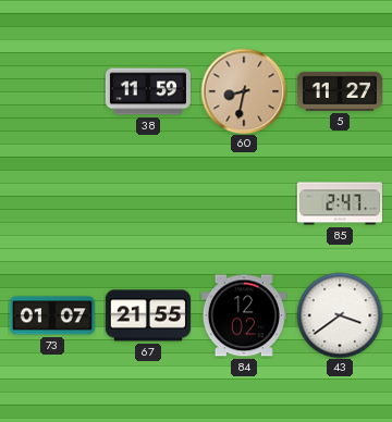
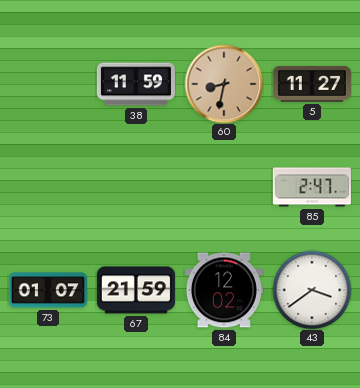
67: 21:55 -> 21:59
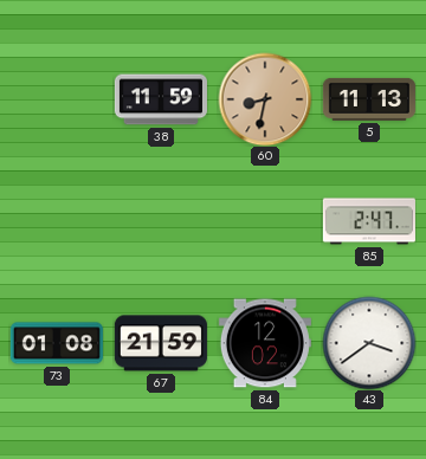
5: 11:27 -> 11:13
73: 01:07 -> 01:08
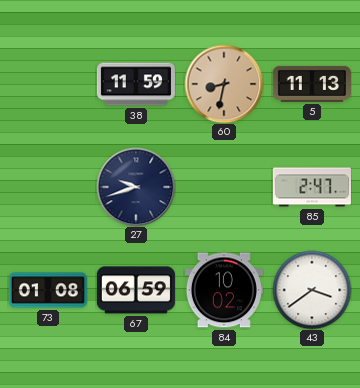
27: none -> 9:42
67: 21:59 -> 06:59
84: 12:02 -> 10:02
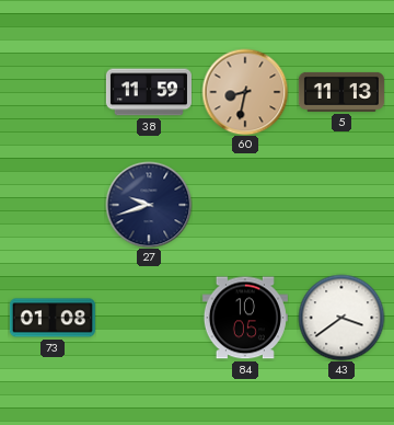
85: 2:47 -> none
67: 06:59 -> none
84: 10:02 -> 10:05
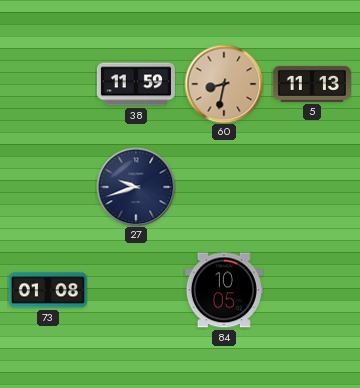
43: 3:39 -> none
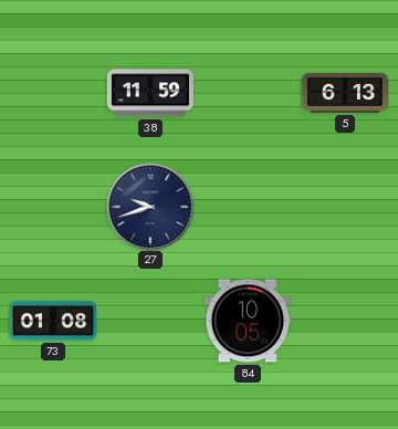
60: 8:32 -> none
5: 11:13 -> 6:13
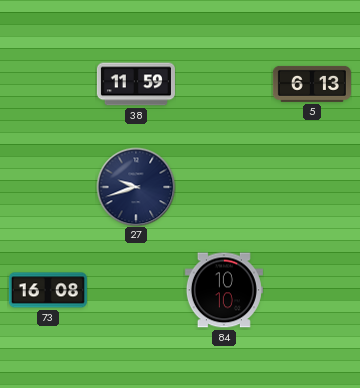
73: 01:08 -> 16:08
84: 10:05 -> 10:10
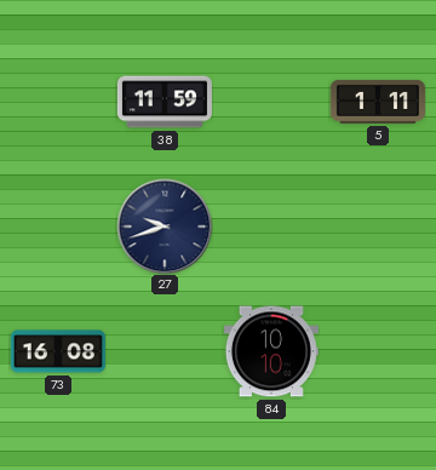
5: 6:13 -> 1:11
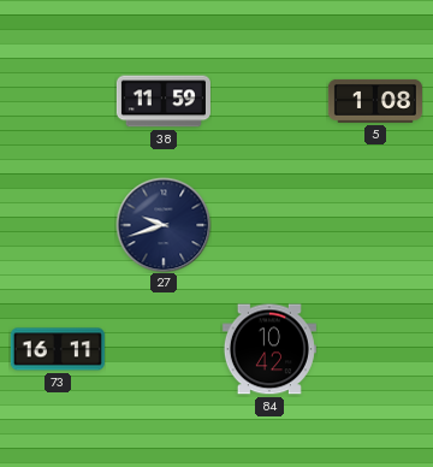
5: 1:11 -> 1:08
73: 16:08 -> 16:11
84: 10:10 -> 10:42
